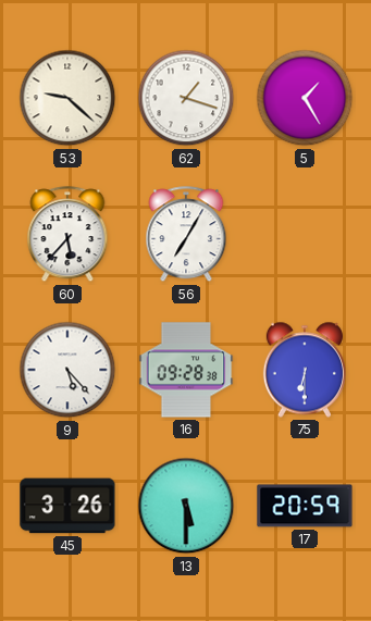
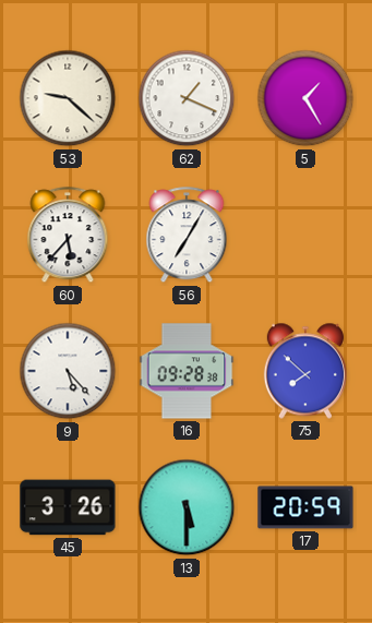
62: 1:18 -> 1:19
75: 6:30 -> 7:52
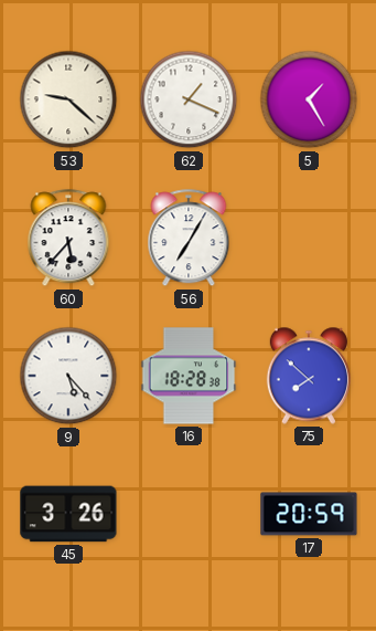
16: 09:28 -> 18:28
13: 5:30 -> none
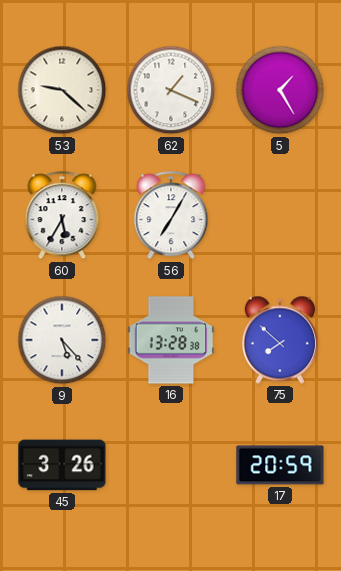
60: 5:37 -> 5:35
16: 18:28 -> 13:28
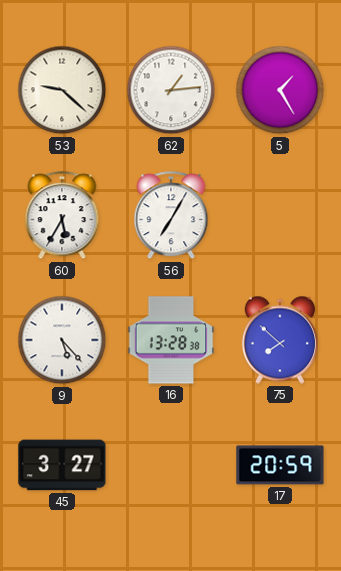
62: 1:19 -> 1:14
45: 3:26 -> 3:27
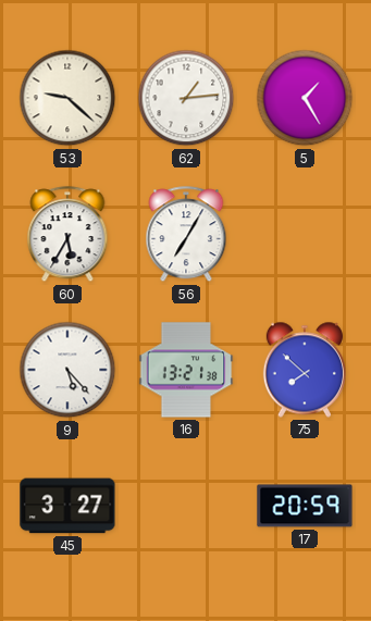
16: 13:28 -> 13:21
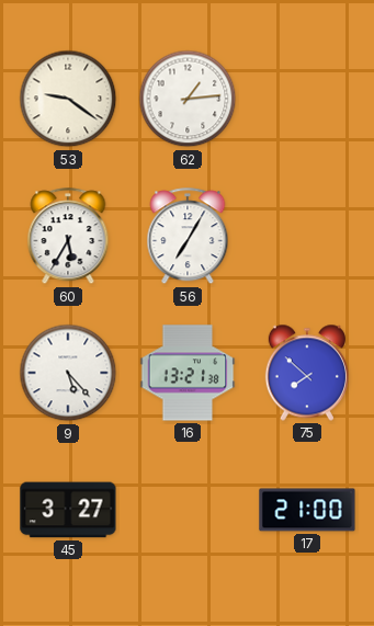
53: 9:22 -> 9:21
5: 1:25 -> none
17: 20:59 -> 21:00
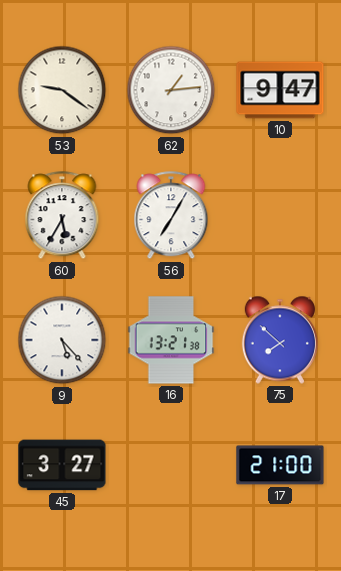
10: none -> 9:47
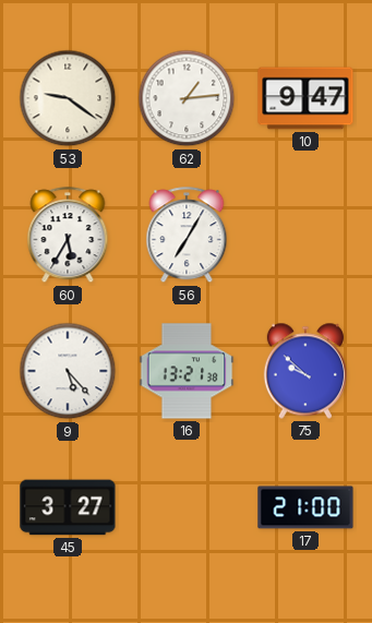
75: 7:52 -> 9:52
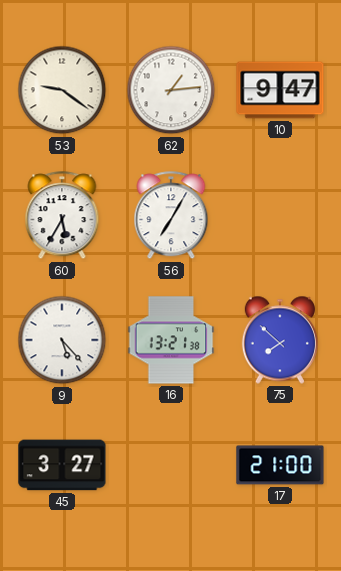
75: 9:52 -> 7:52
